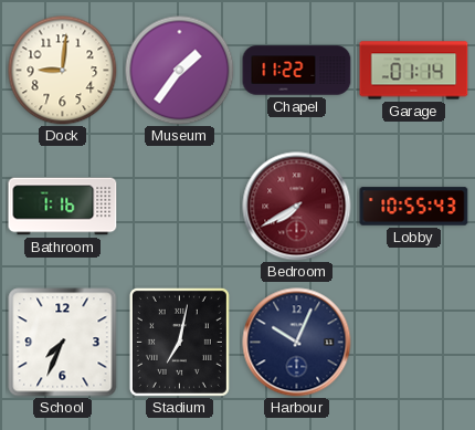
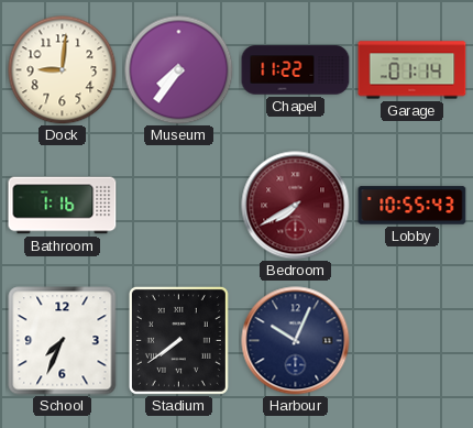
Museum: 1:36 -> 7:36
Stadium: 7:02 -> 7:39
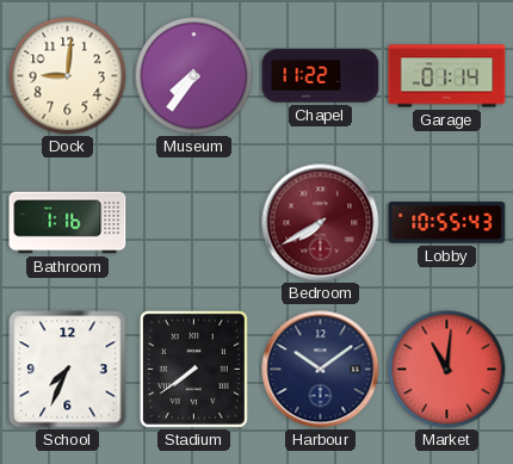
Harbour: 10:04 -> 10:09
Market: none -> 11:01
